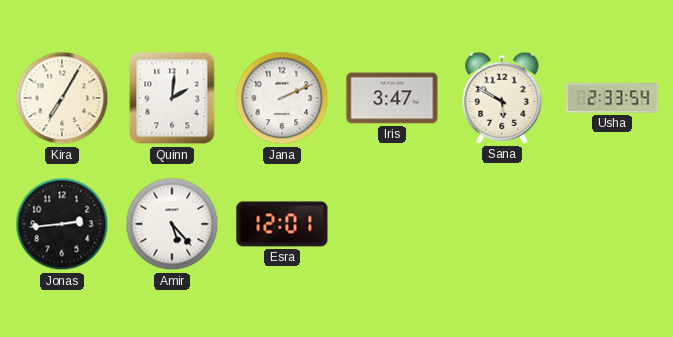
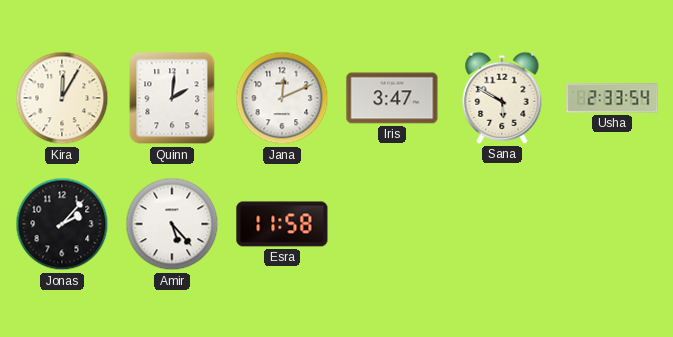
Kira: 7:05 -> 12:05
Jana: 2:11 -> 12:11
Jonas: 2:44 -> 2:07
Esra: 12:01 -> 11:58
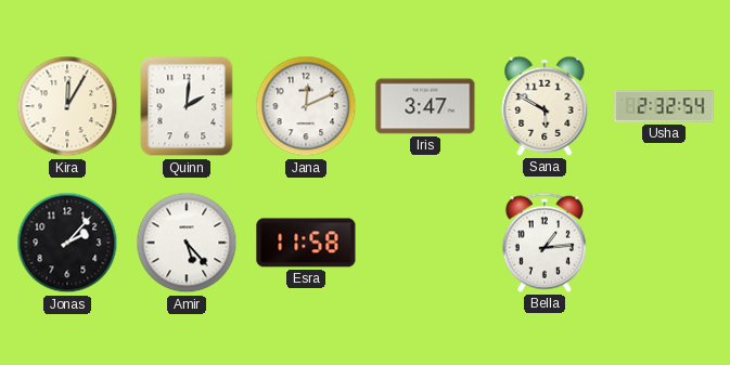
Usha: 2:33 -> 2:32
Bella: none -> 1:14
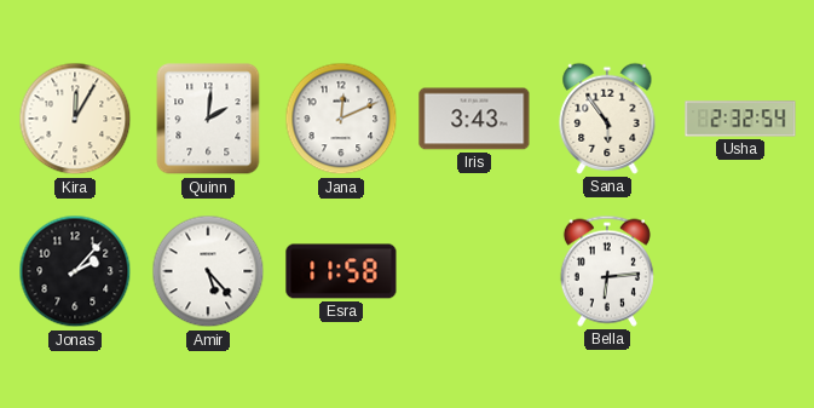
Iris: 3:47 -> 3:43
Sana: 5:50 -> 5:54
Bella: 1:14 -> 6:14
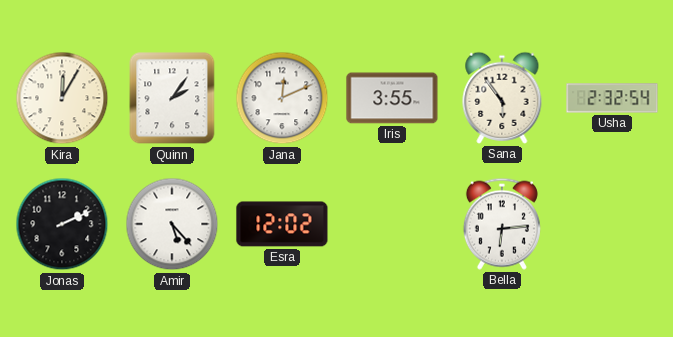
Quinn: 2:01 -> 2:06
Iris: 3:43 -> 3:55
Jonas: 2:07 -> 2:11
Esra: 11:58 -> 12:02
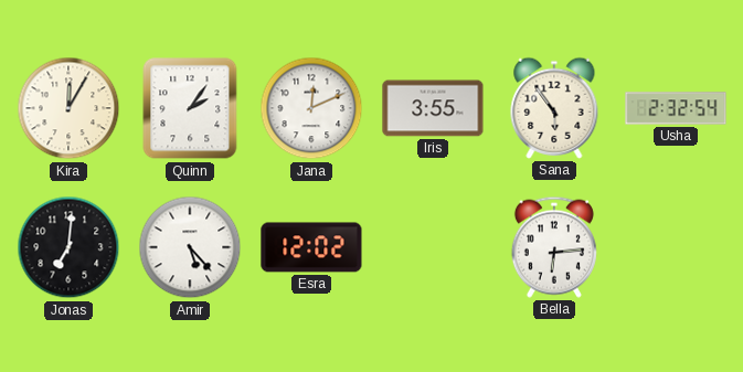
Jonas: 2:11 -> 7:01
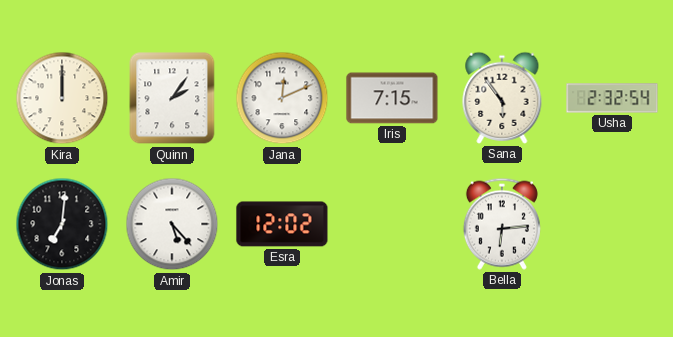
Kira: 12:05 -> 12:00
Iris: 3:55 -> 7:15
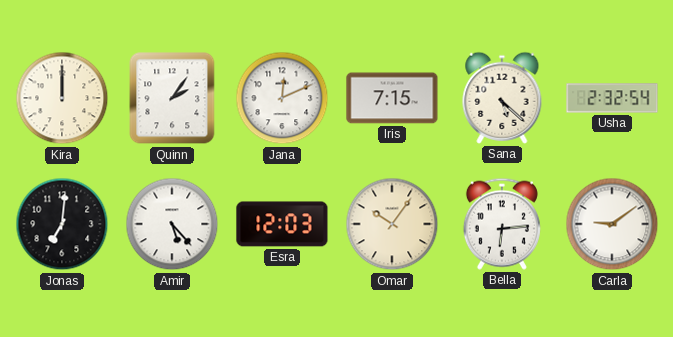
Sana: 5:54 -> 5:22
Esra: 12:02 -> 12:03
Omar: none -> 10:06
Carla: none -> 9:09
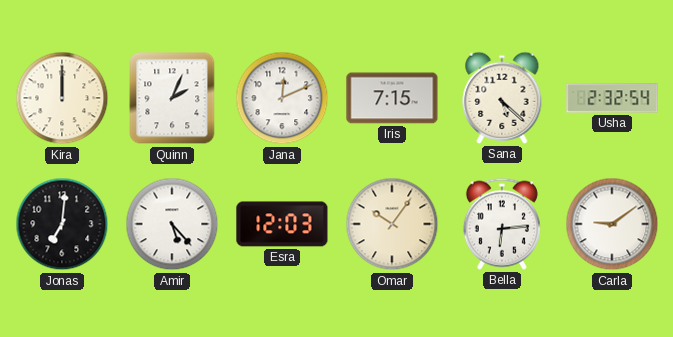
Quinn: 2:06 -> 2:04
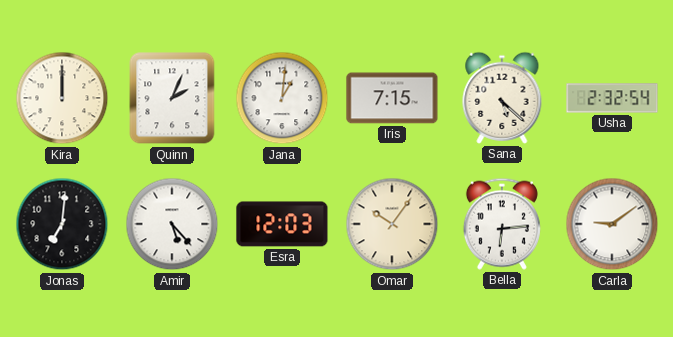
Jana: 12:11 -> 1:01
